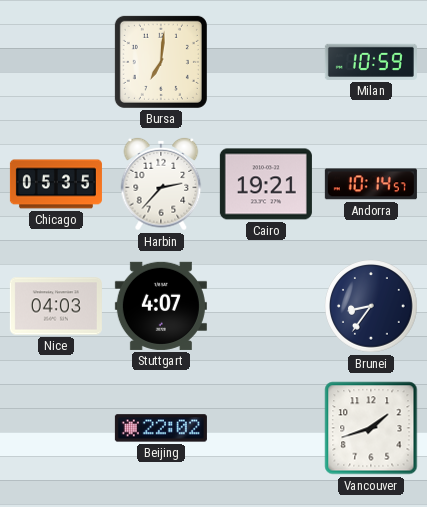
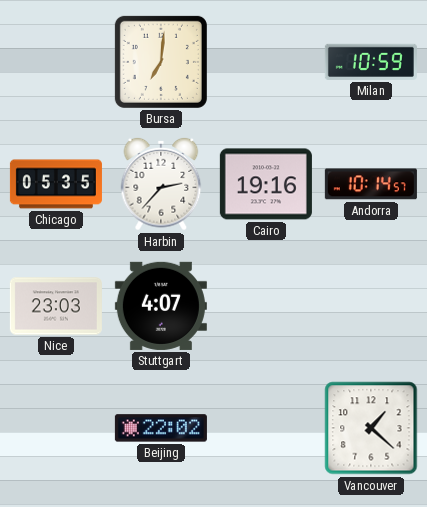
Cairo: 19:21 -> 19:16
Nice: 04:03 -> 23:03
Brunei: 8:36 -> none
Vancouver: 1:42 -> 1:22
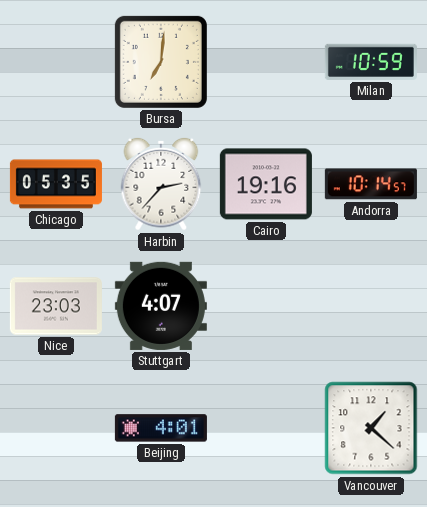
Beijing: 22:02 -> 4:01
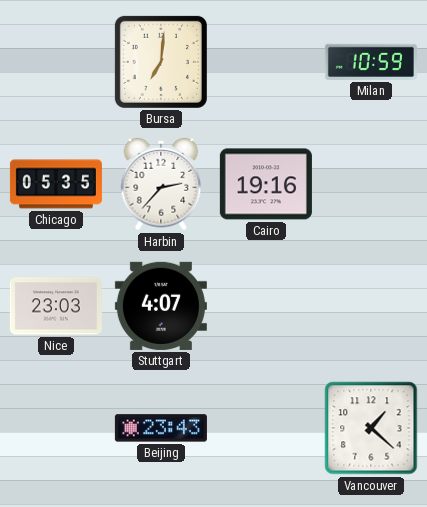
Andorra: 10:14 -> none
Beijing: 4:01 -> 23:43
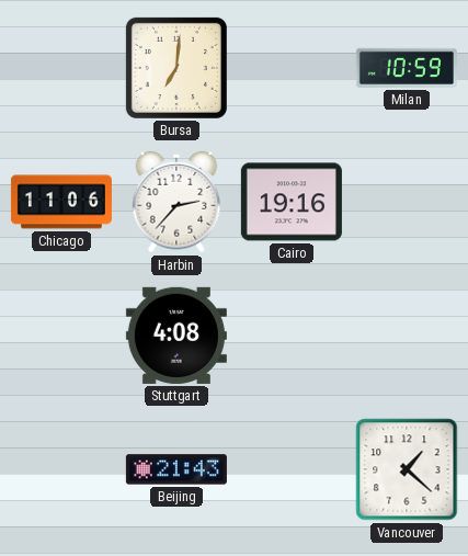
Chicago: 05:35 -> 11:06
Nice: 23:03 -> none
Stuttgart: 4:07 -> 4:08
Beijing: 23:43 -> 21:43
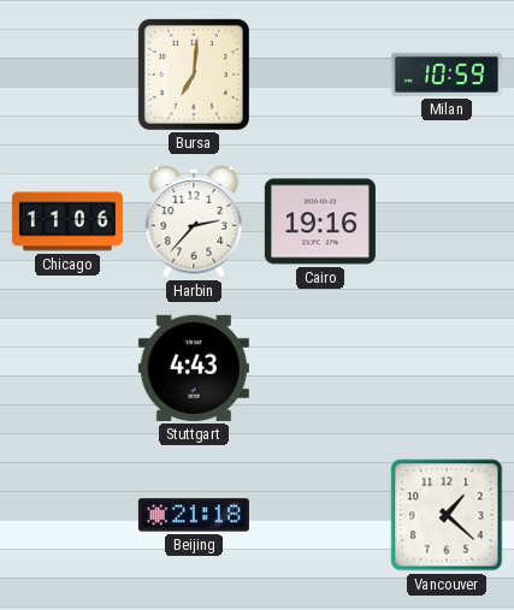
Stuttgart: 4:08 -> 4:43
Beijing: 21:43 -> 21:18
